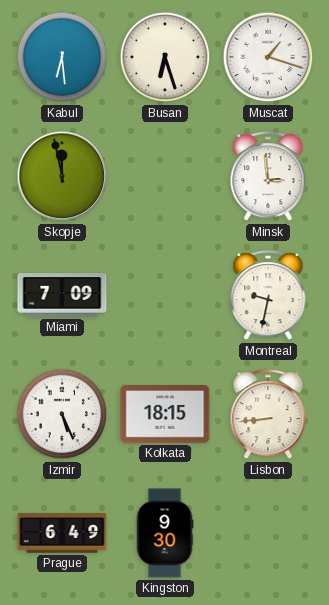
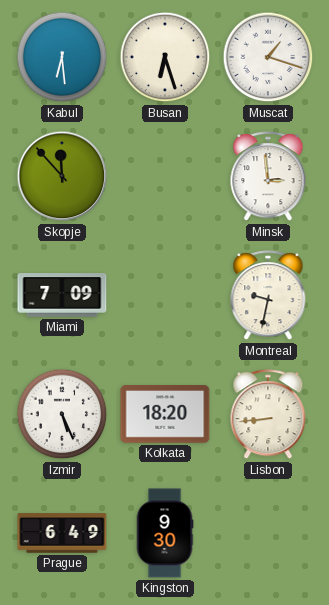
Skopje: 11:58 -> 11:53
Kolkata: 18:15 -> 18:20
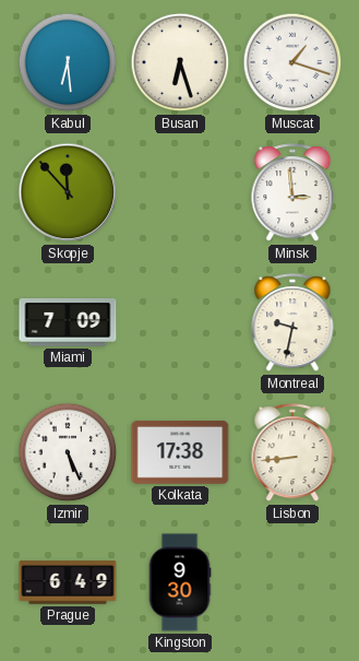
Kolkata: 18:20 -> 17:38
